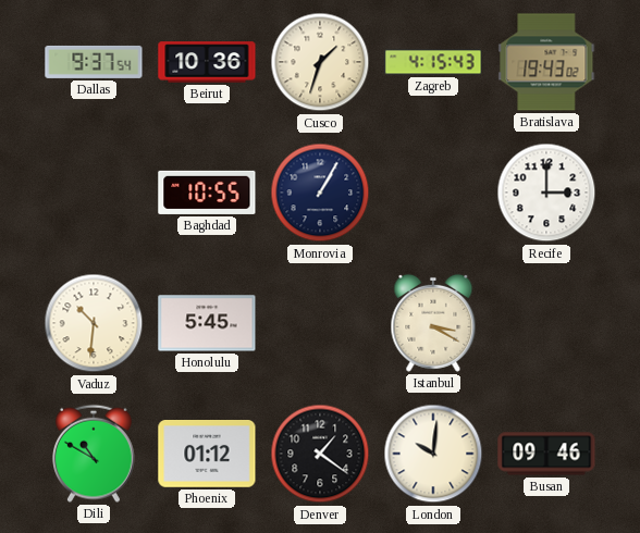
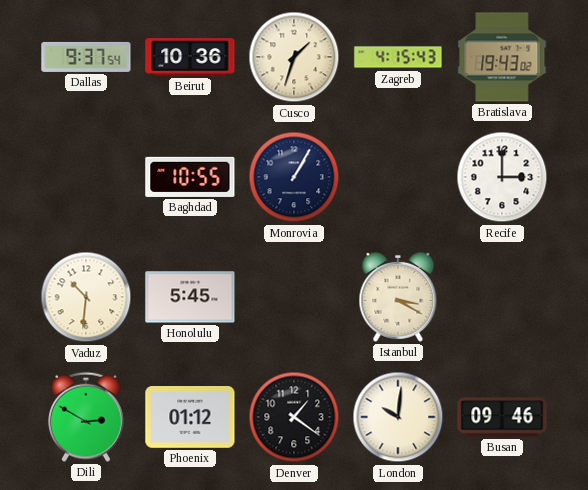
Dili: 10:50 -> 2:50
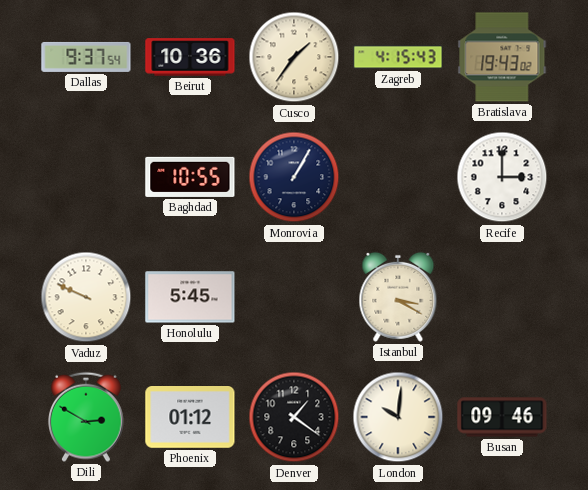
Cusco: 1:33 -> 1:36
Vaduz: 10:31 -> 9:49
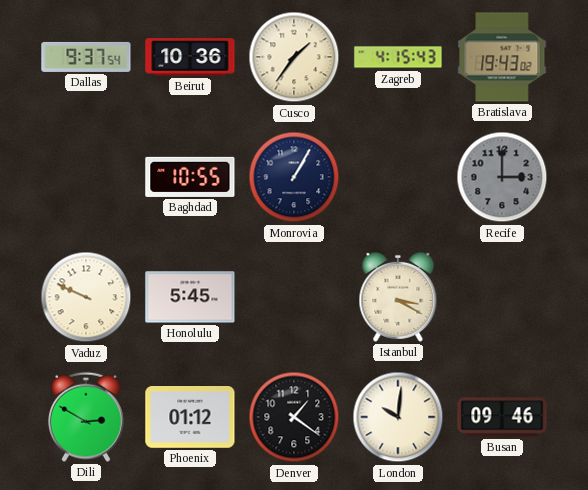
Recife dial: white -> grey
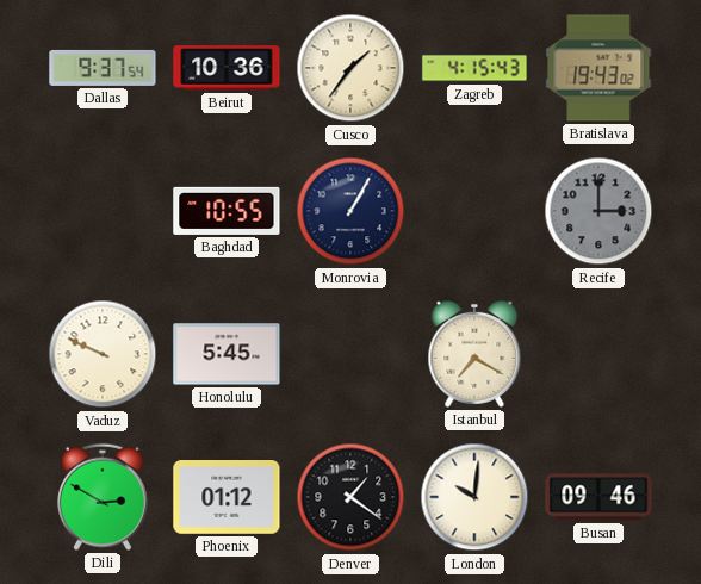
Istanbul: 3:20 -> 7:20
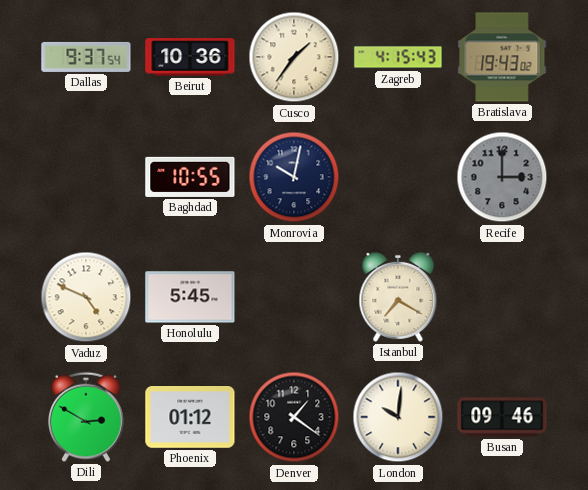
Monrovia: 1:05 -> 10:02
Vaduz: 9:49 -> 4:49
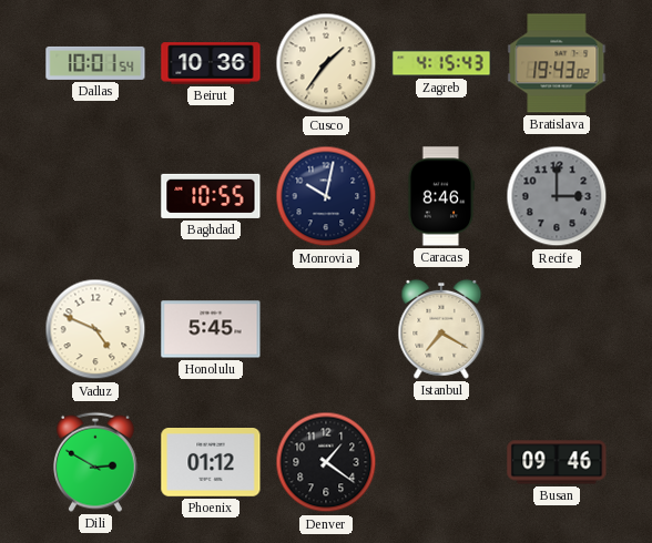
Dallas: 9:37 -> 10:01
Caracas: none -> 8:46
London: 10:01 -> none
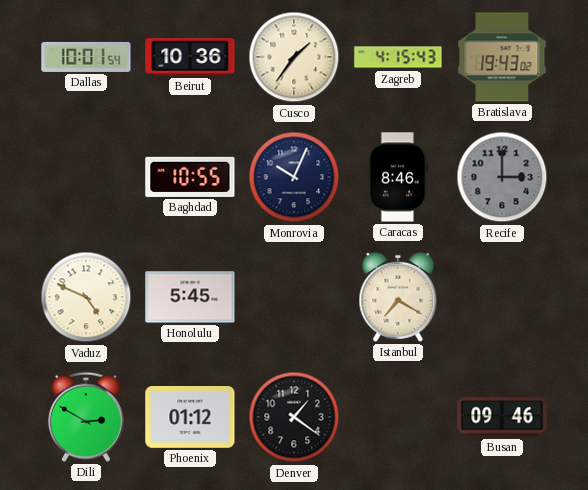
Monrovia: 10:02 -> 10:04
